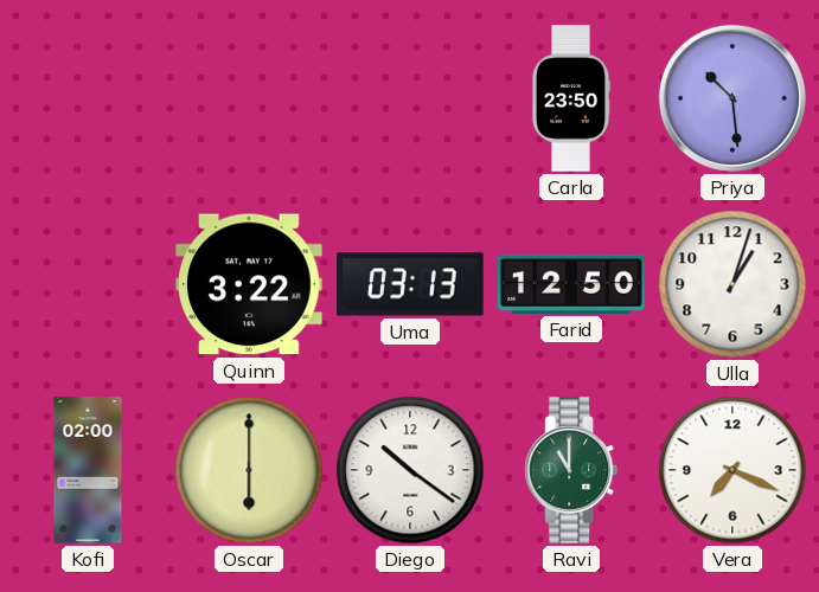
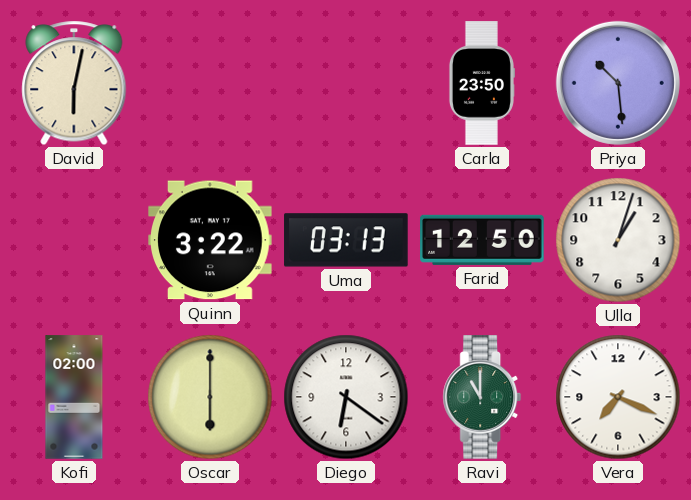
David: none -> 6:02
Diego: 10:21 -> 6:21
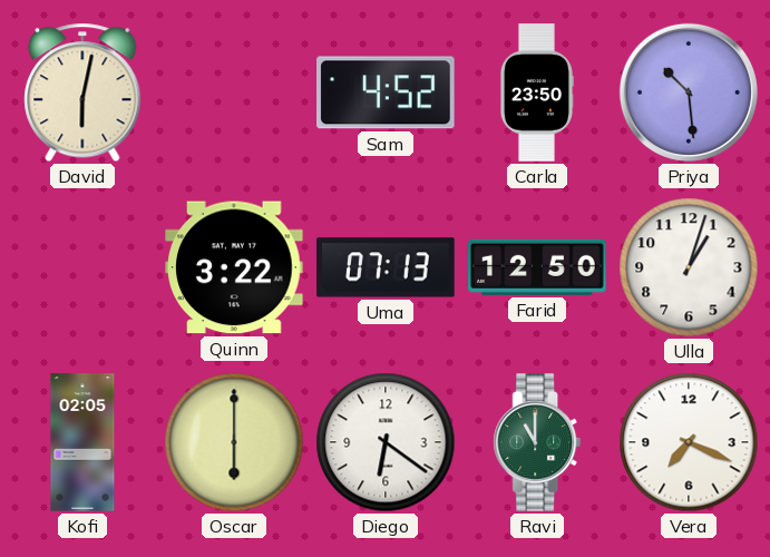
Sam: none -> 4:52
Uma: 03:13 -> 07:13
Kofi: 02:00 -> 02:05
